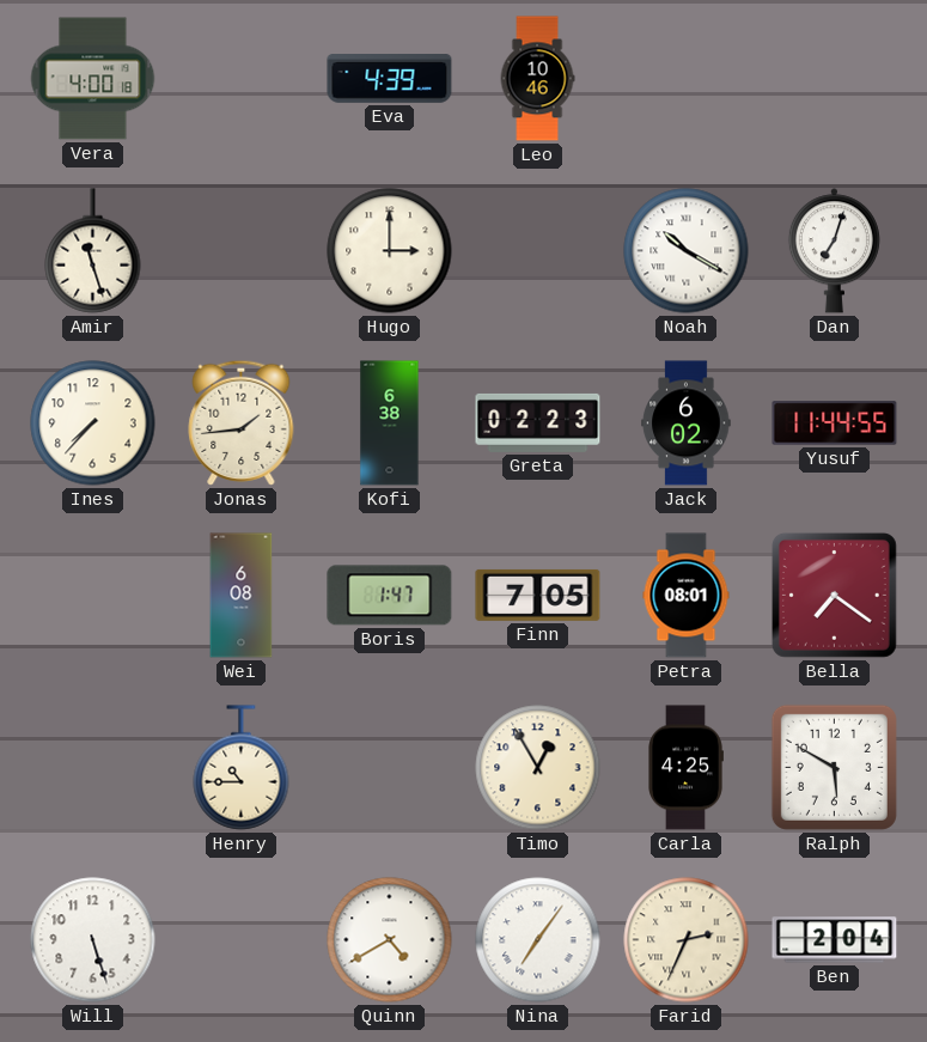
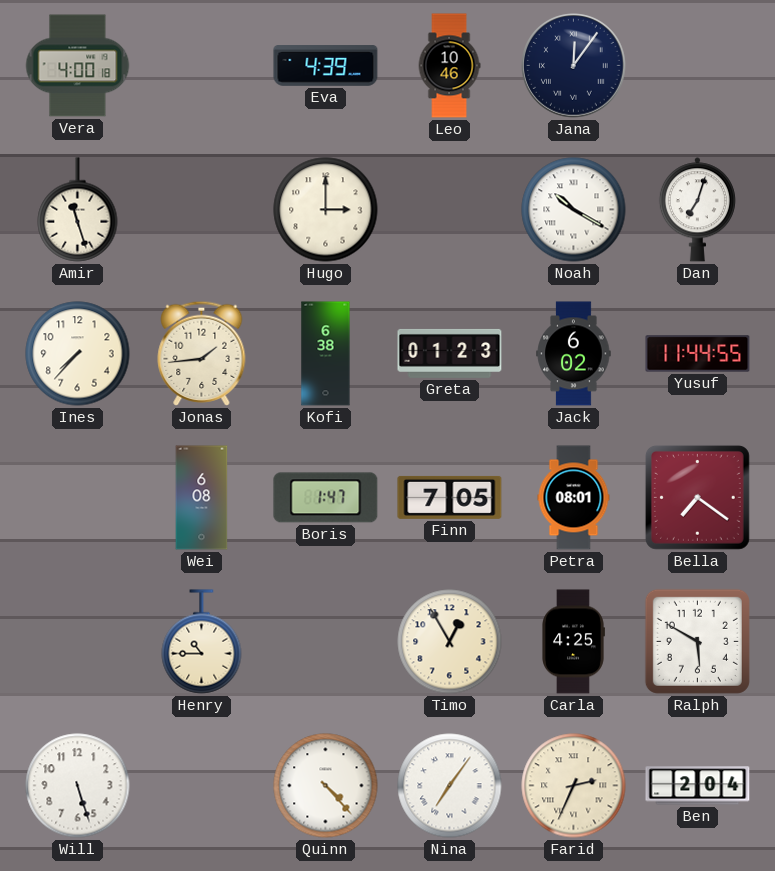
Jana: none -> 12:06
Greta: 02:23 -> 01:23
Quinn: 4:40 -> 4:23
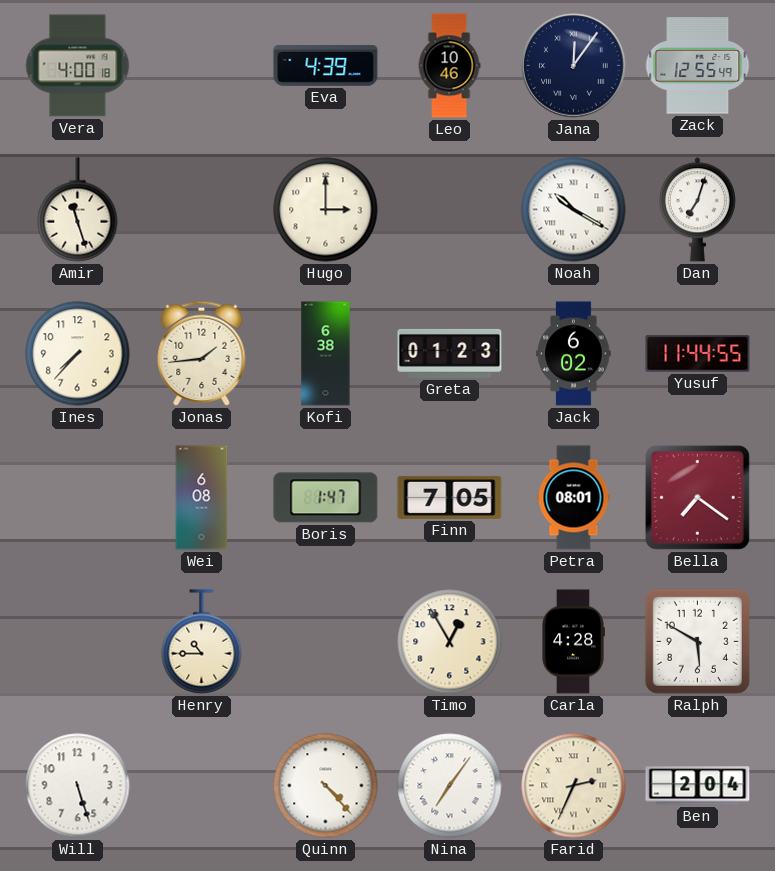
Zack: none -> 12:55
Carla: 4:25 -> 4:28
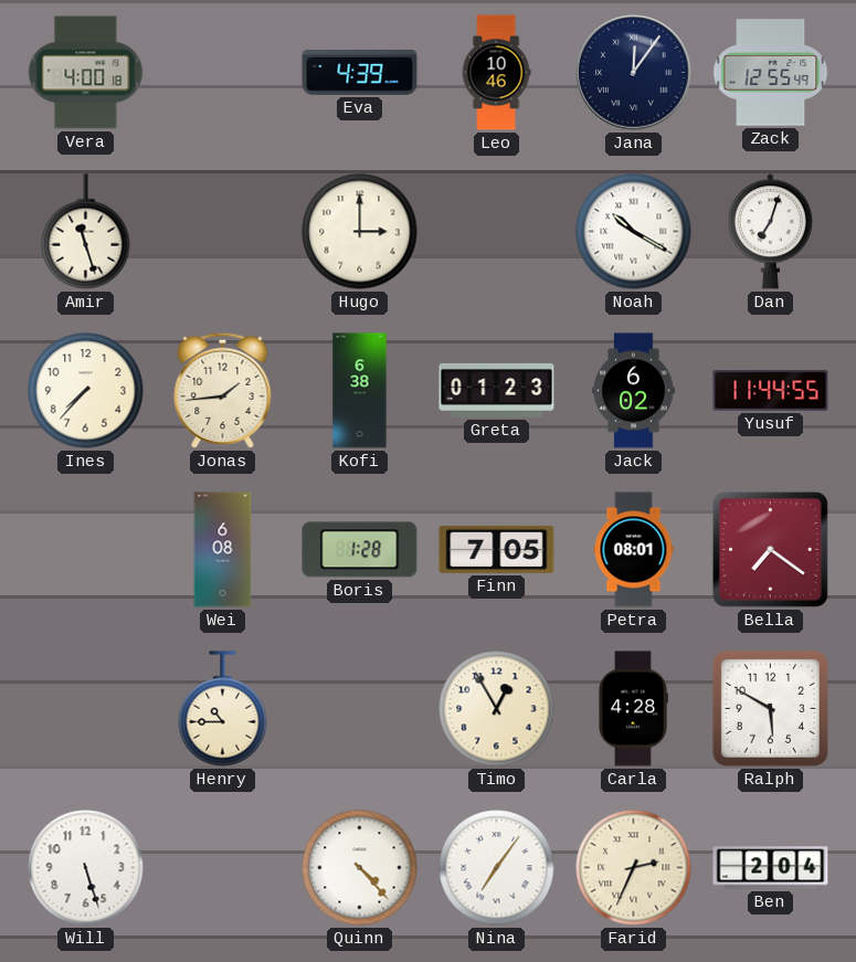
Boris: 1:47 -> 1:28
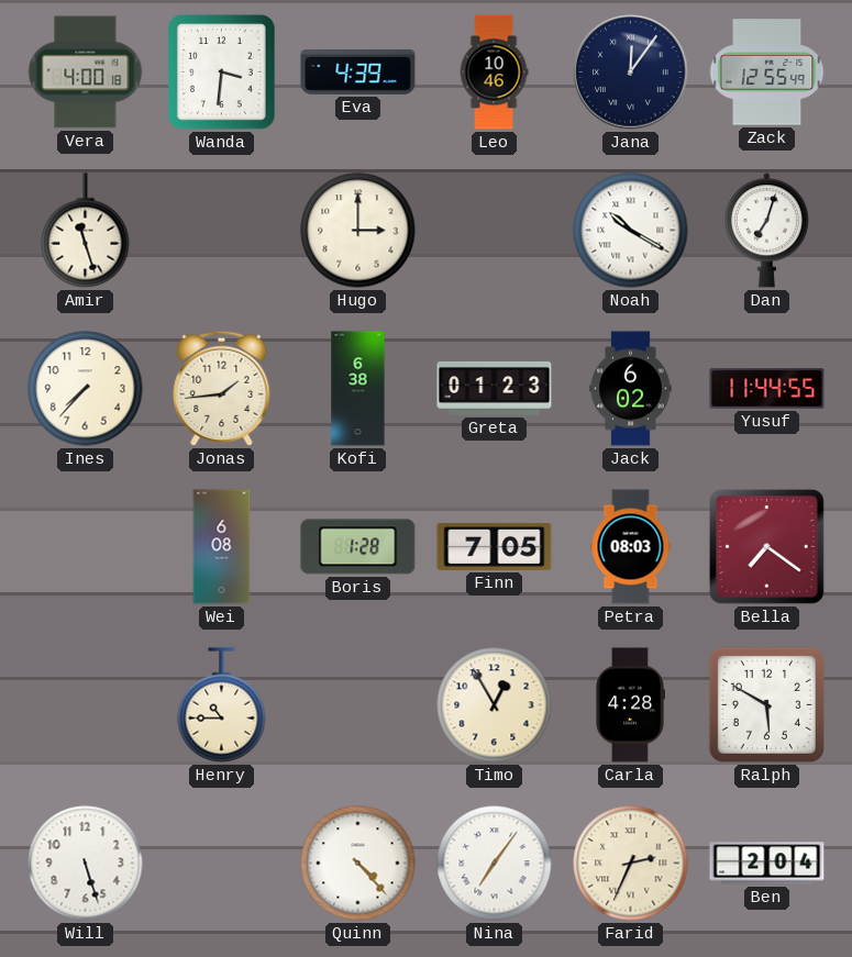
Wanda: none -> 3:31
Petra: 08:01 -> 08:03
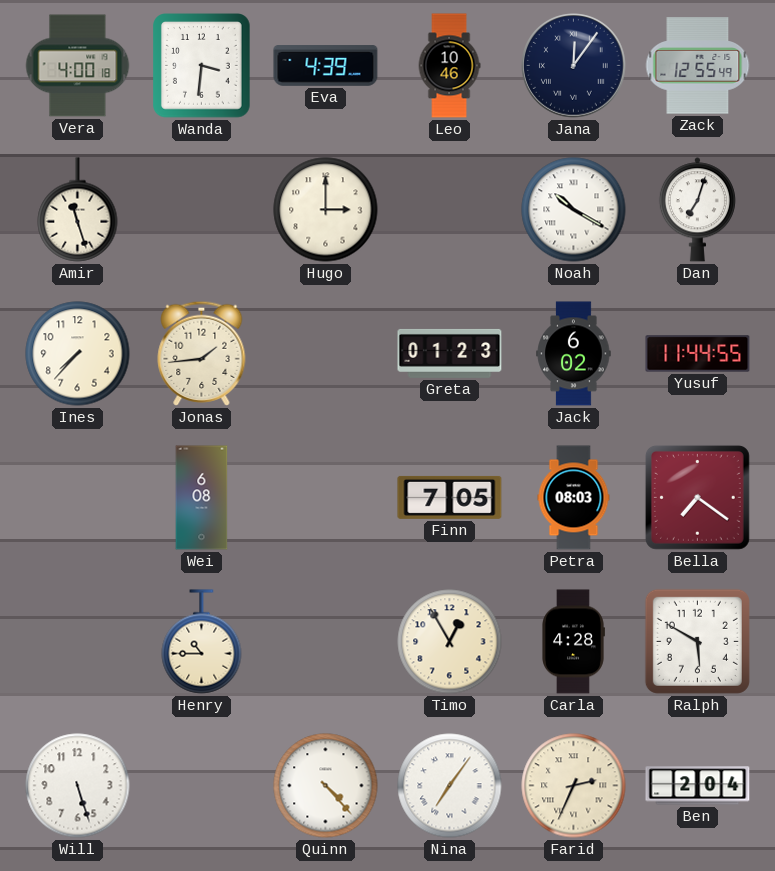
Kofi: 6:38 -> none
Boris: 1:28 -> none
